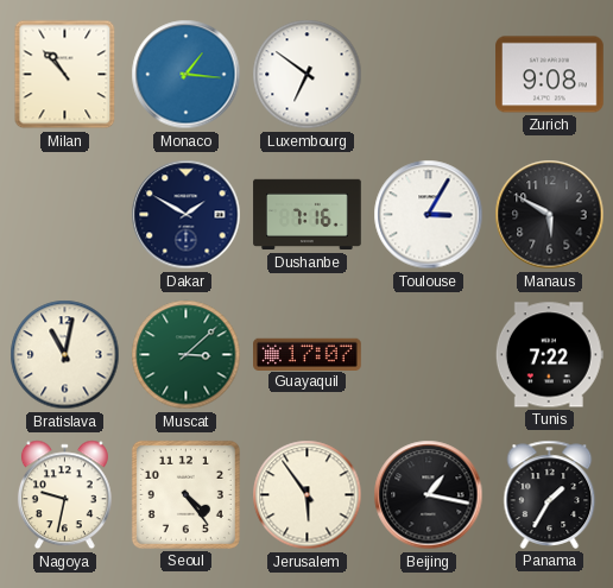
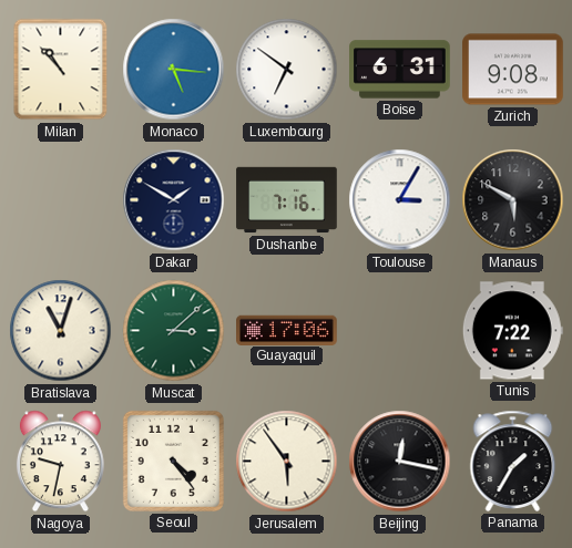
Monaco: 1:16 -> 5:16
Boise: none -> 6:31
Bratislava: 11:02 -> 11:03
Guayaquil: 17:07 -> 17:06
Beijing: 1:17 -> 12:17
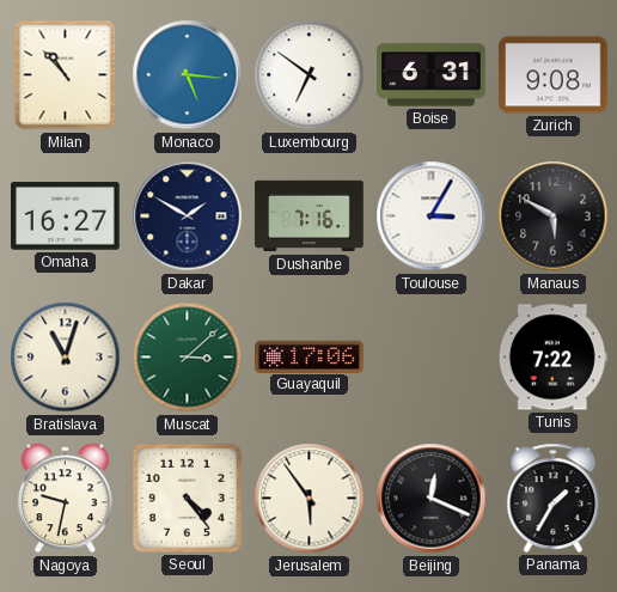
Omaha: none -> 16:27
Beijing: 12:17 -> 12:19
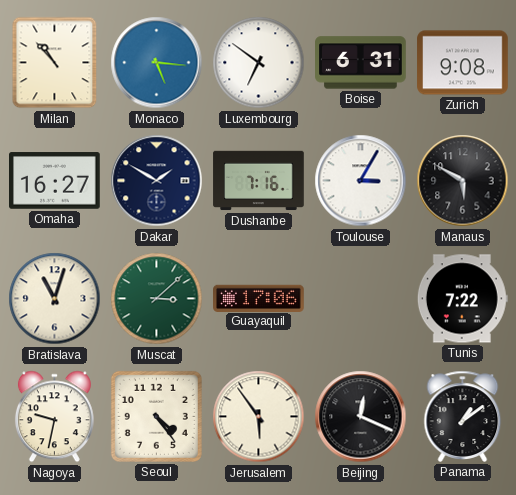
Panama: 1:35 -> 1:09
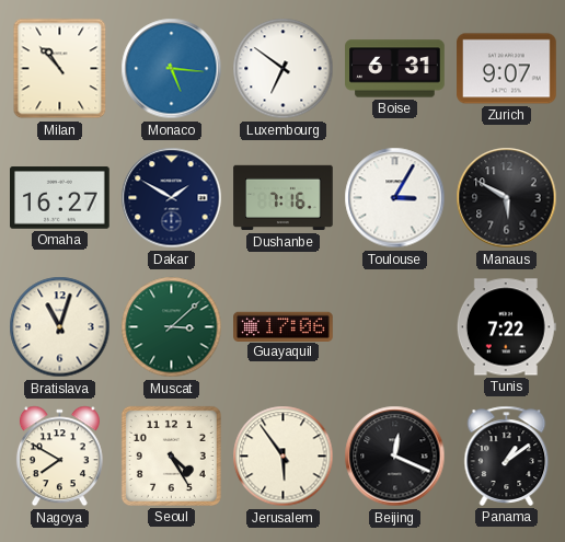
Zurich: 9:08 -> 9:07
Nagoya: 9:32 -> 7:50
Seoul: 4:24 -> 4:25
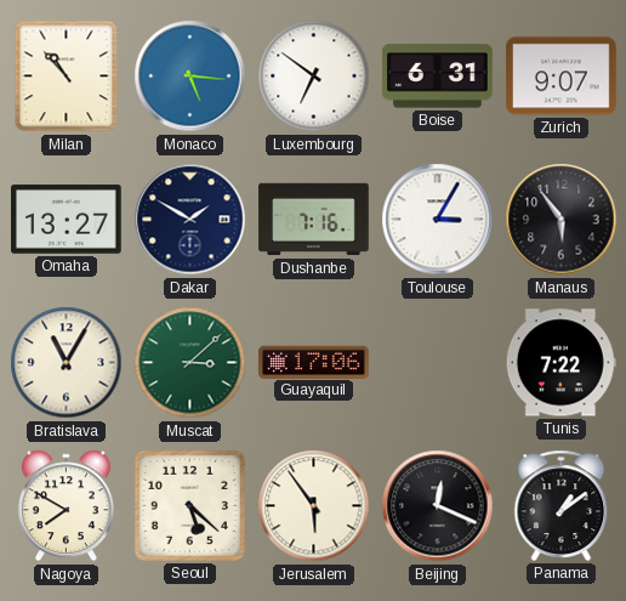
Omaha: 16:27 -> 13:27
Manaus: 5:50 -> 5:54
Bratislava: 11:03 -> 11:05
Seoul: 4:25 -> 5:22
